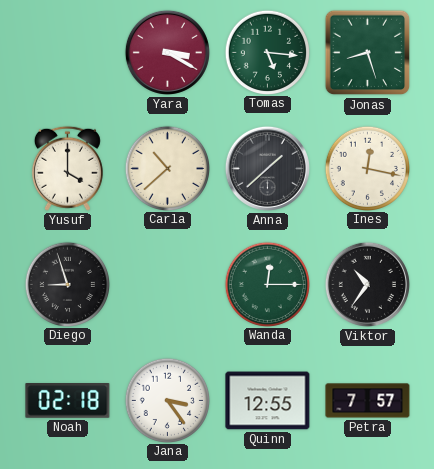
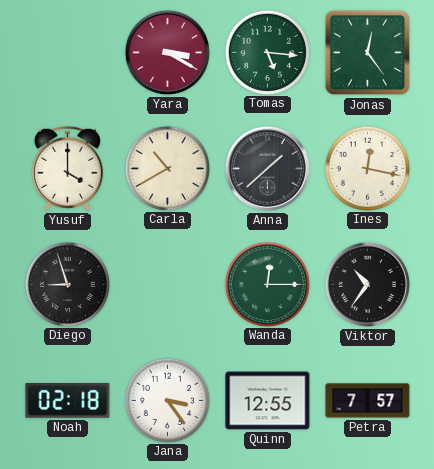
Jonas: 8:27 -> 12:24
Carla: 10:38 -> 10:40
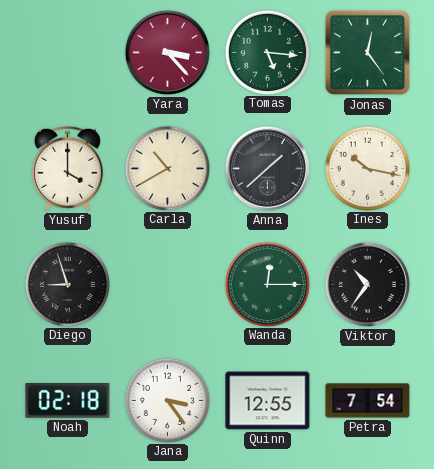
Yara: 3:20 -> 3:23
Ines: 12:17 -> 10:17
Petra: 7:57 -> 7:54
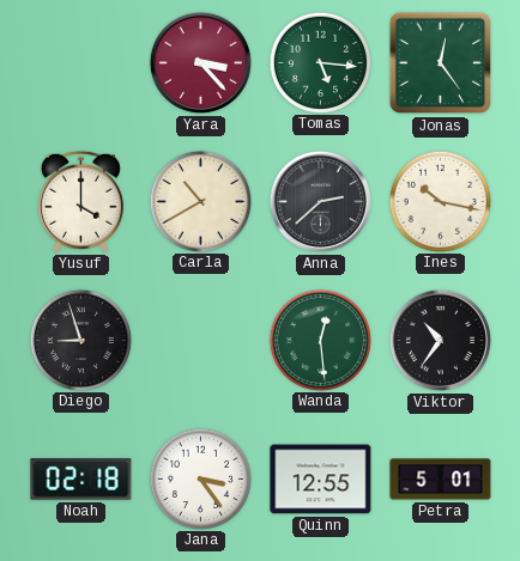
Anna: 1:38 -> 2:38
Wanda: 12:15 -> 12:29
Petra: 7:54 -> 5:01
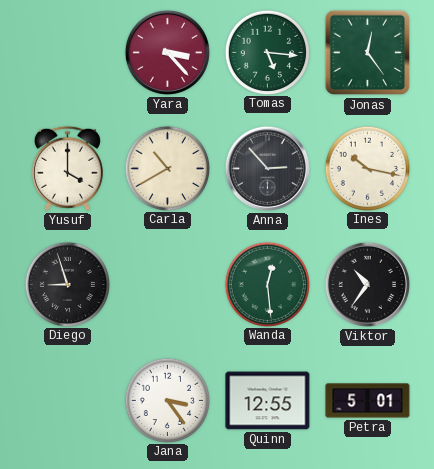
Anna: 2:38 -> 2:53
Noah: 02:18 -> none
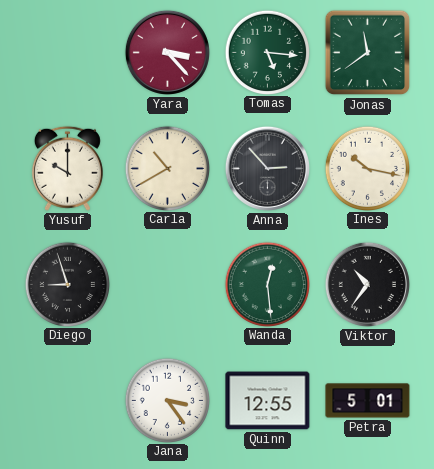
Jonas: 12:24 -> 11:39
Yusuf: 4:00 -> 10:00
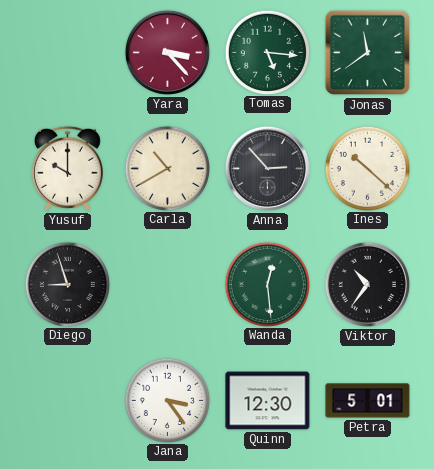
Ines: 10:17 -> 10:22
Quinn: 12:55 -> 12:30
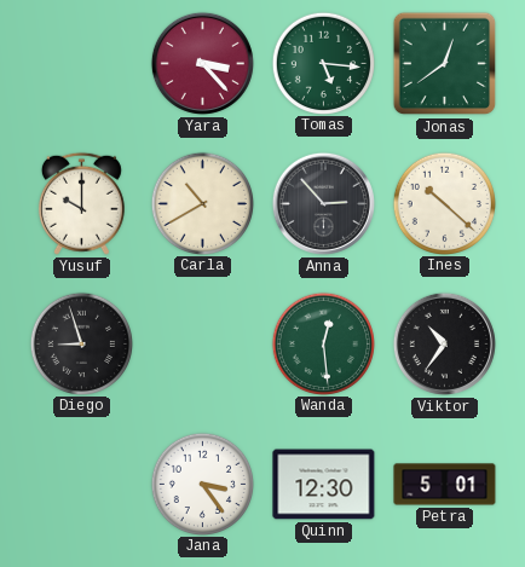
Jonas: 11:39 -> 12:39
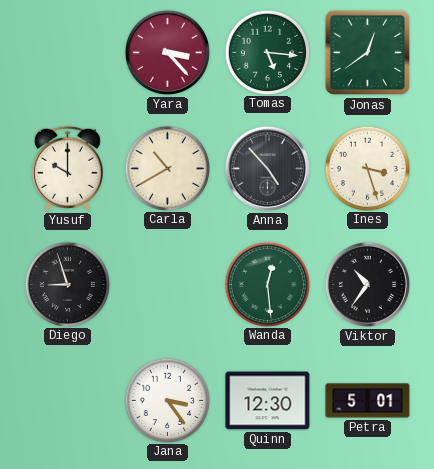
Anna: 2:53 -> 4:53
Ines: 10:22 -> 3:27
